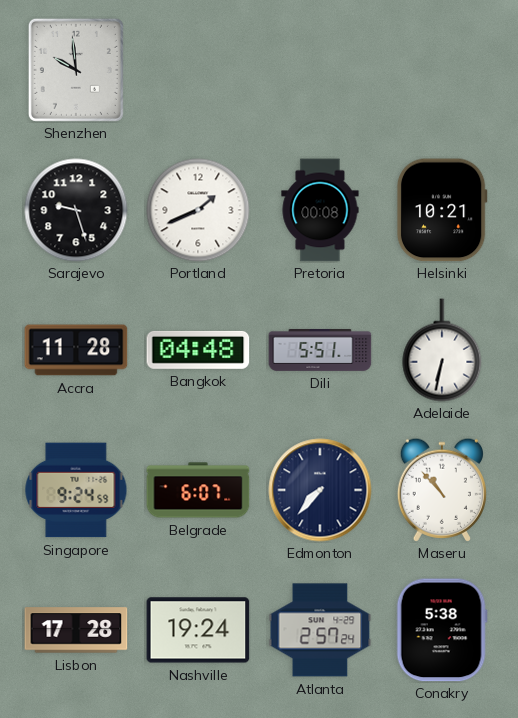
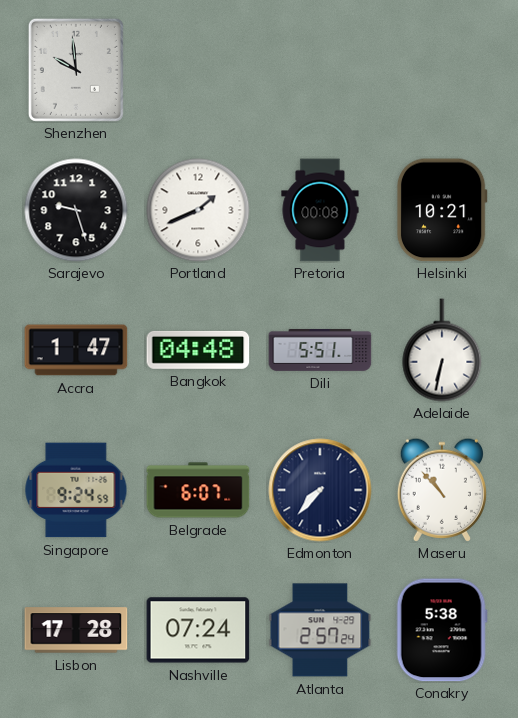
Accra: 11:28 -> 1:47
Nashville: 19:24 -> 07:24
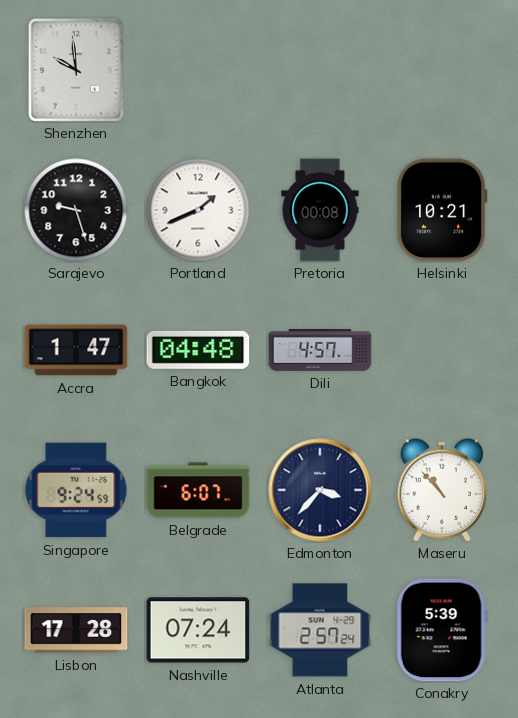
Dili: 5:51 -> 4:57
Adelaide: 6:32 -> none
Edmonton: 7:37 -> 3:37
Conakry: 5:38 -> 5:39
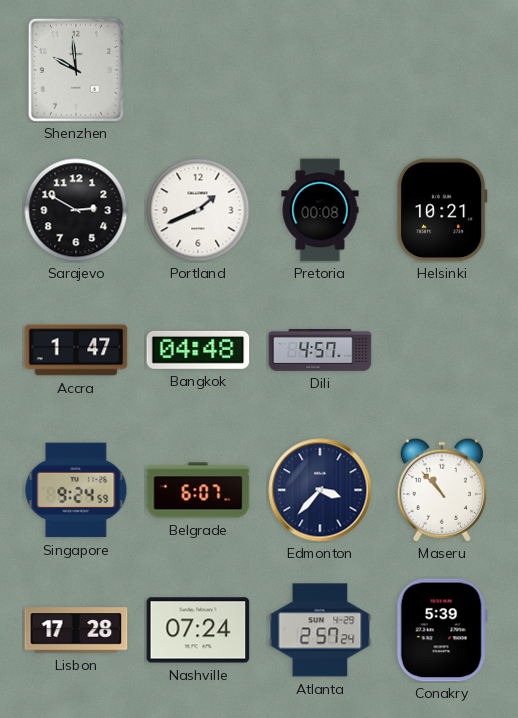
Sarajevo: 9:27 -> 2:50
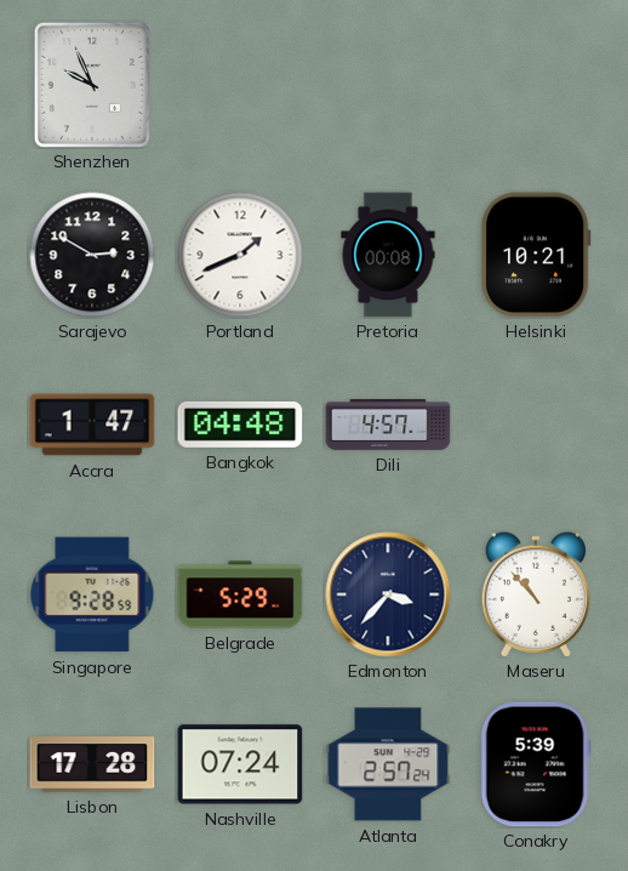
Shenzhen: 9:59 -> 9:56
Singapore: 9:24 -> 9:28
Belgrade: 6:07 -> 5:29
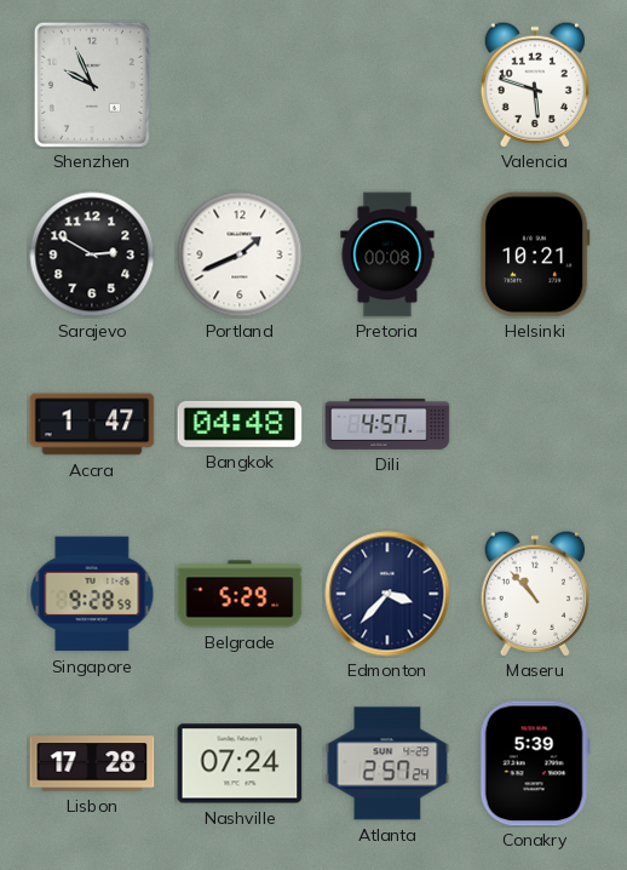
Valencia: none -> 5:48
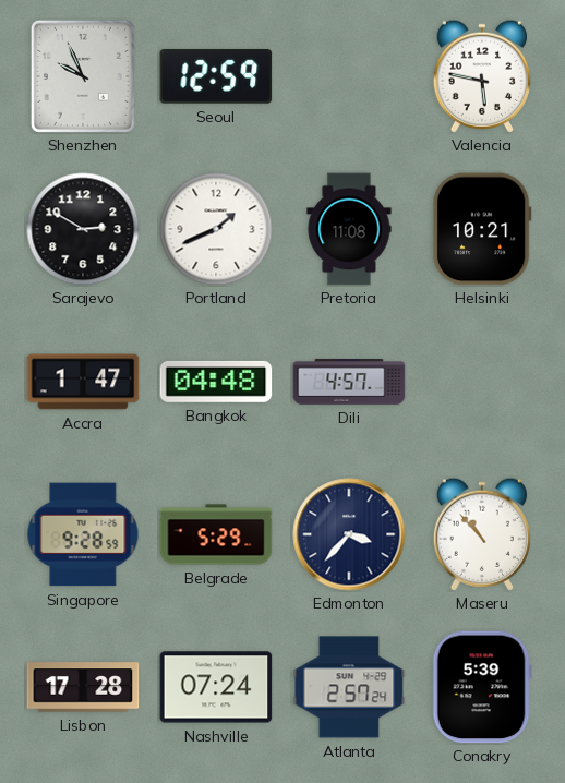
Seoul: none -> 12:59
Valencia: 5:48 -> 5:47
Pretoria: 00:08 -> 11:08
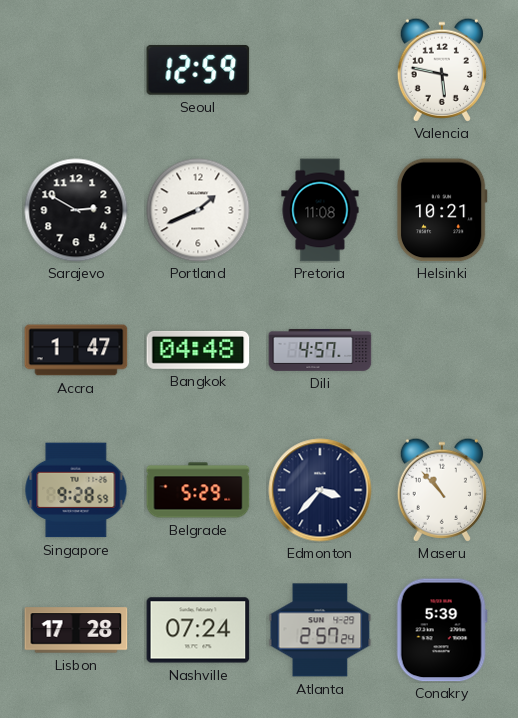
Shenzhen: 9:56 -> none
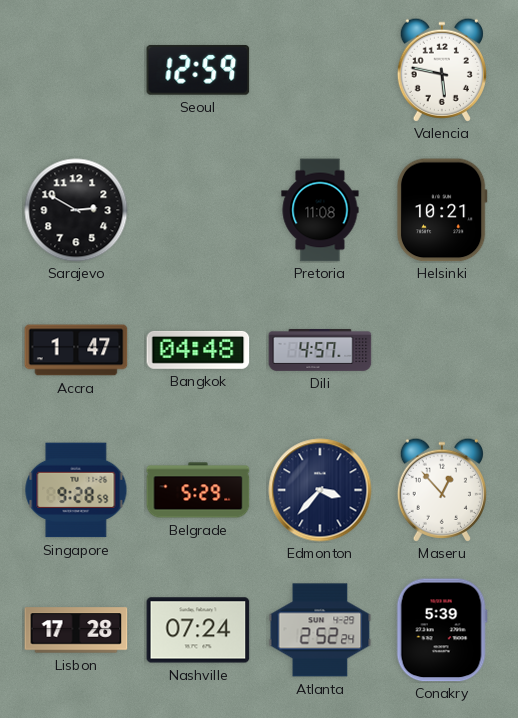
Portland: 1:41 -> none
Maseru: 10:53 -> 12:53
Atlanta: 2:57 -> 2:52
